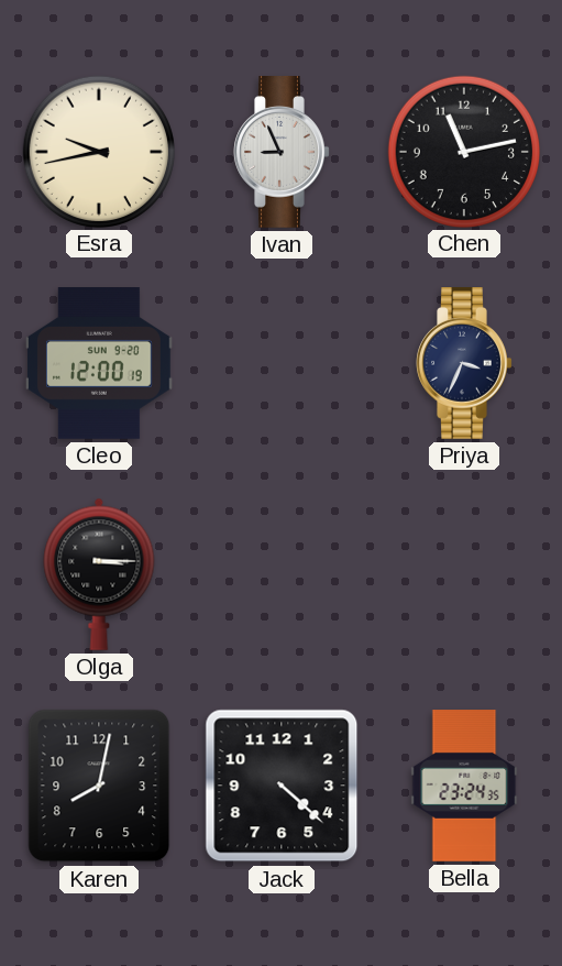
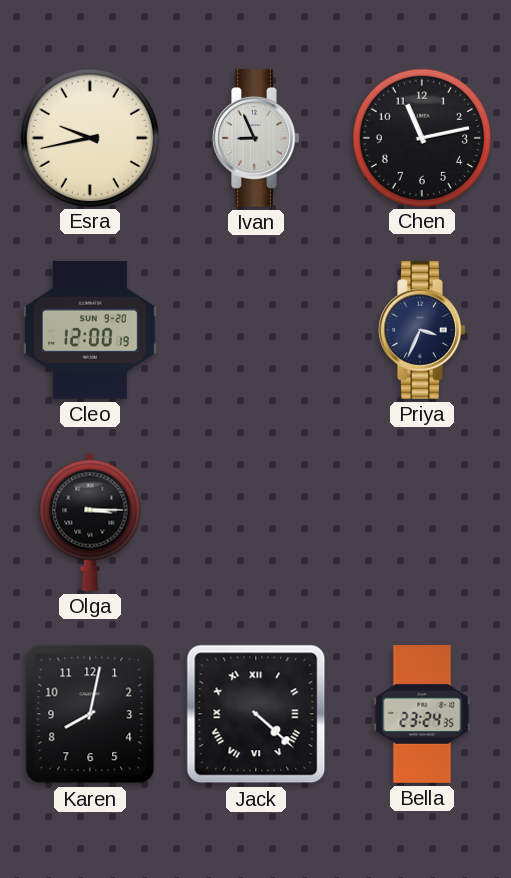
Jack numerals: Arabic -> Roman
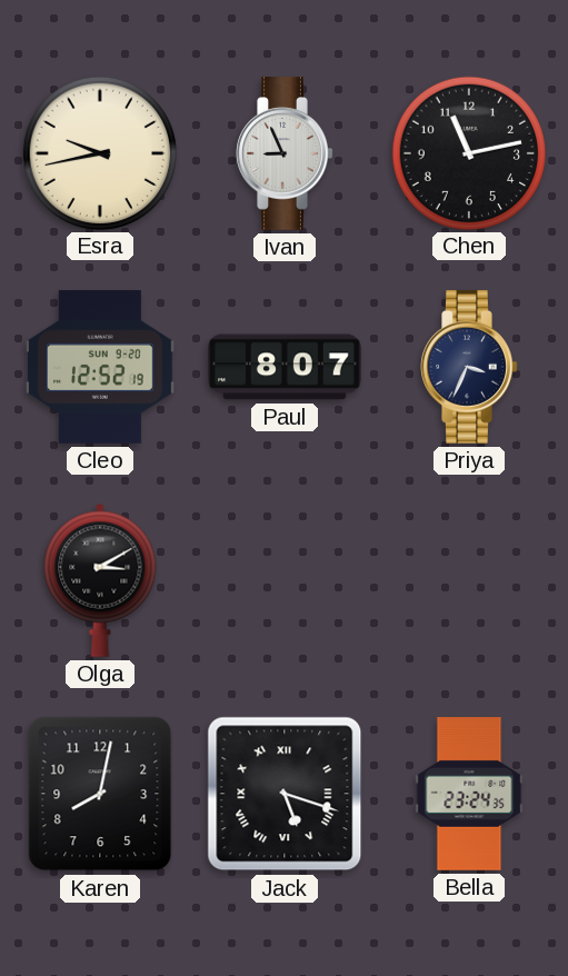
Cleo: 12:00 -> 12:52
Paul: none -> 8:07
Olga: 3:15 -> 3:10
Jack: 4:22 -> 5:18
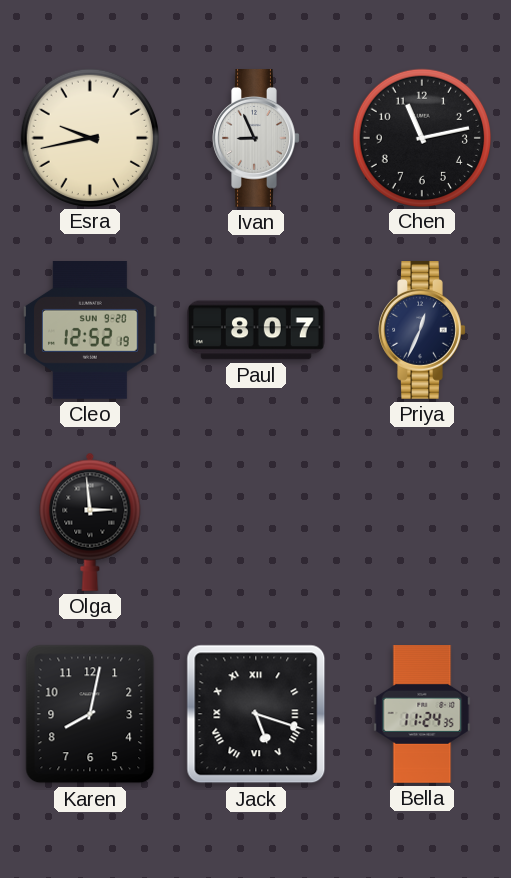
Priya: 3:34 -> 12:34
Olga: 3:10 -> 2:59
Bella: 23:24 -> 11:24
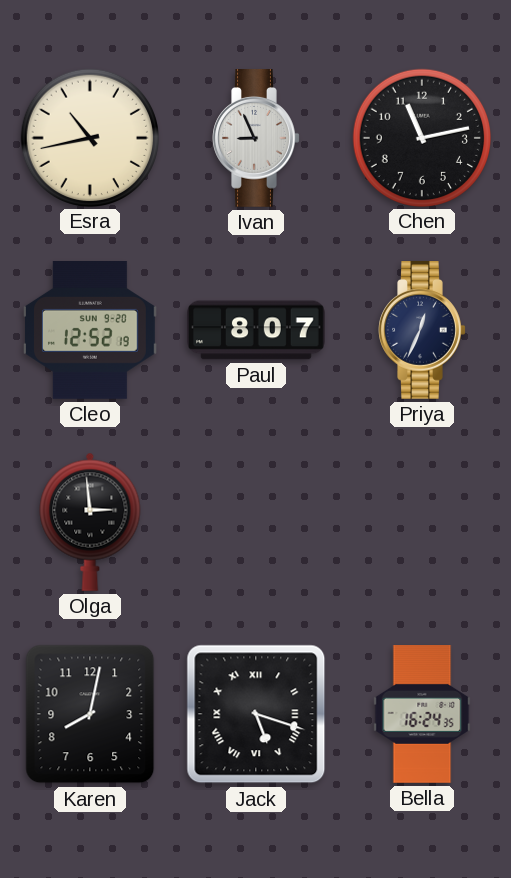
Esra: 9:43 -> 10:43
Bella: 11:24 -> 16:24
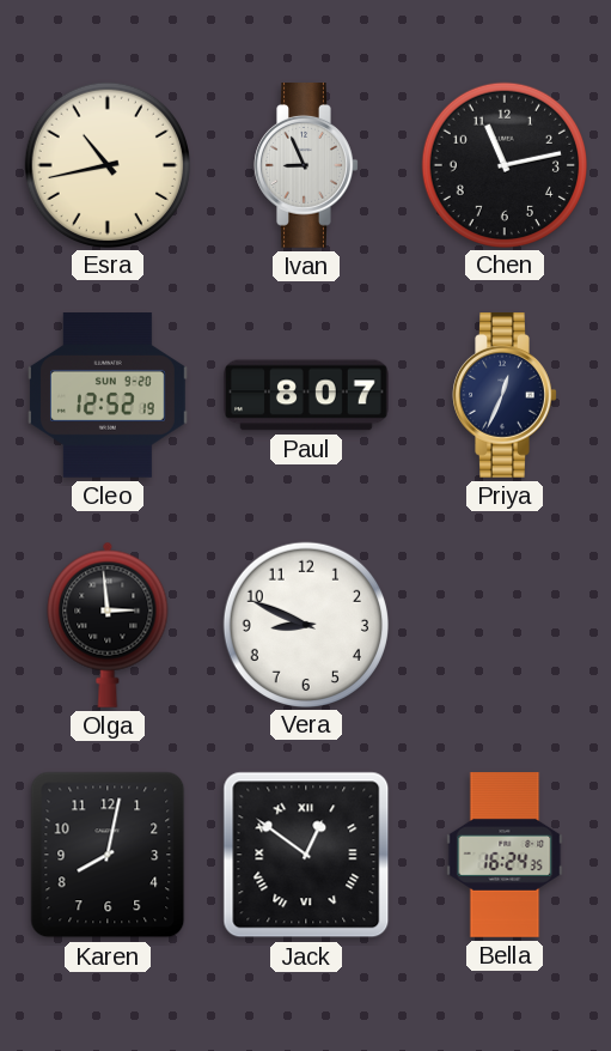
Vera: none -> 8:49
Jack: 5:18 -> 12:51
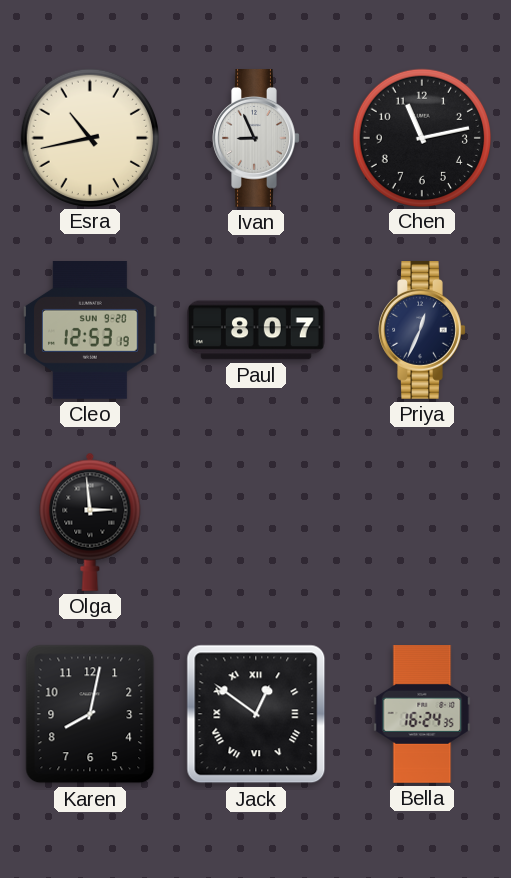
Cleo: 12:52 -> 12:53
Vera: 8:49 -> none
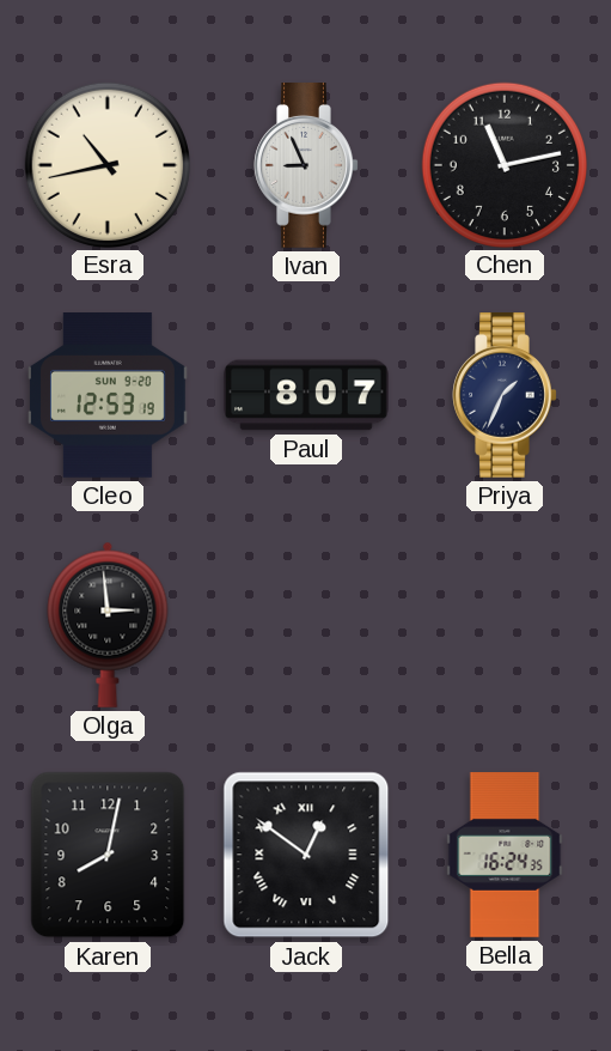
Priya: 12:34 -> 1:34
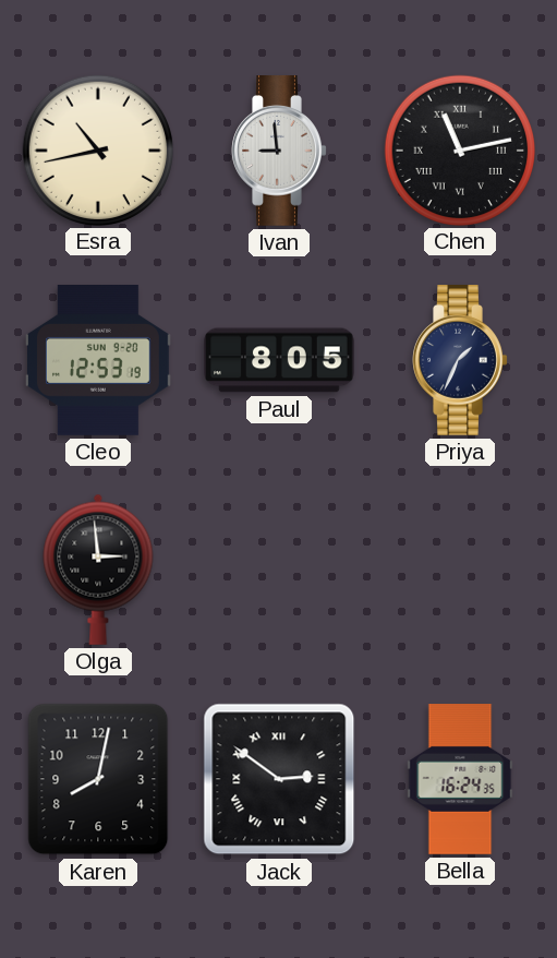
Ivan: 8:56 -> 8:59
Chen numerals: Arabic -> Roman
Paul: 8:07 -> 8:05
Jack: 12:51 -> 2:51
